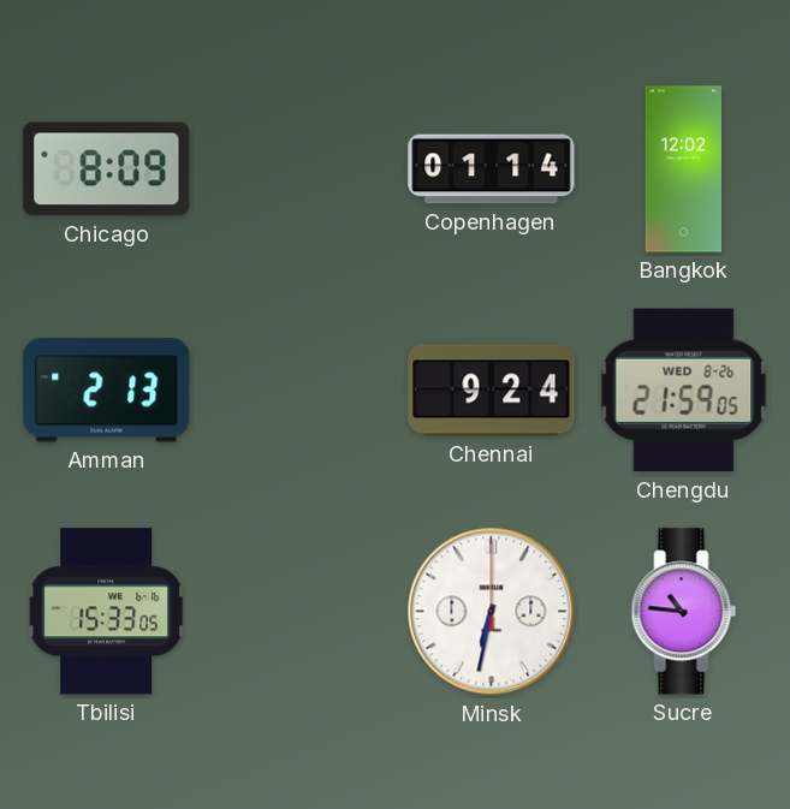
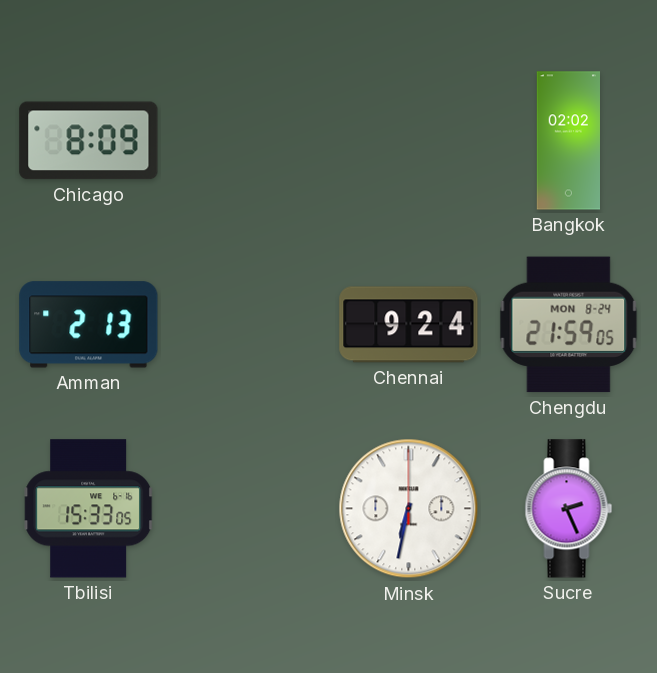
Copenhagen: 01:14 -> none
Bangkok: 12:02 -> 02:02
Chengdu date: WED 8-26 -> MON 8-24
Sucre: 10:46 -> 2:26
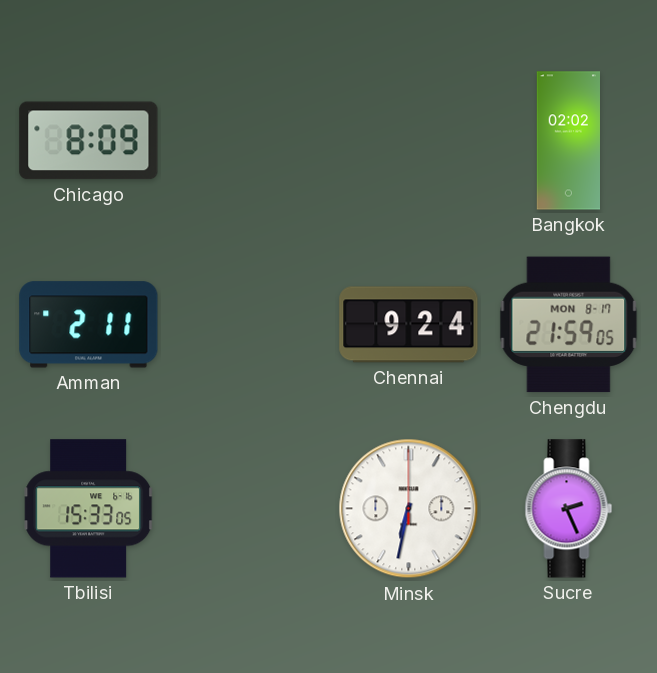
Amman: 2:13 -> 2:11
Chengdu date: MON 8-24 -> MON 8-17
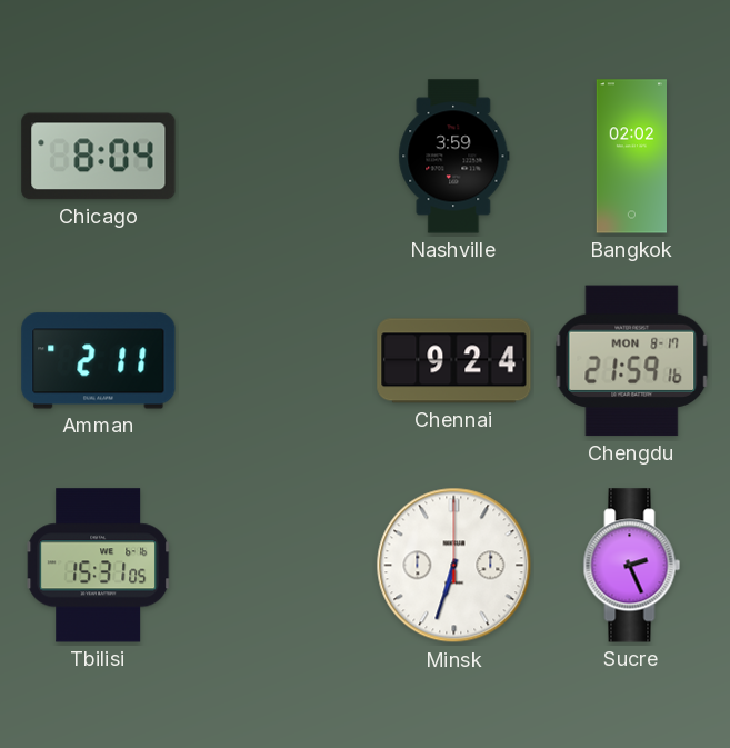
Chicago: 8:09 -> 8:04
Nashville: none -> 3:59
Chengdu: 21:59:05 -> 21:59:16
Tbilisi: 15:33 -> 15:31
Minsk: 6:32 -> 6:33
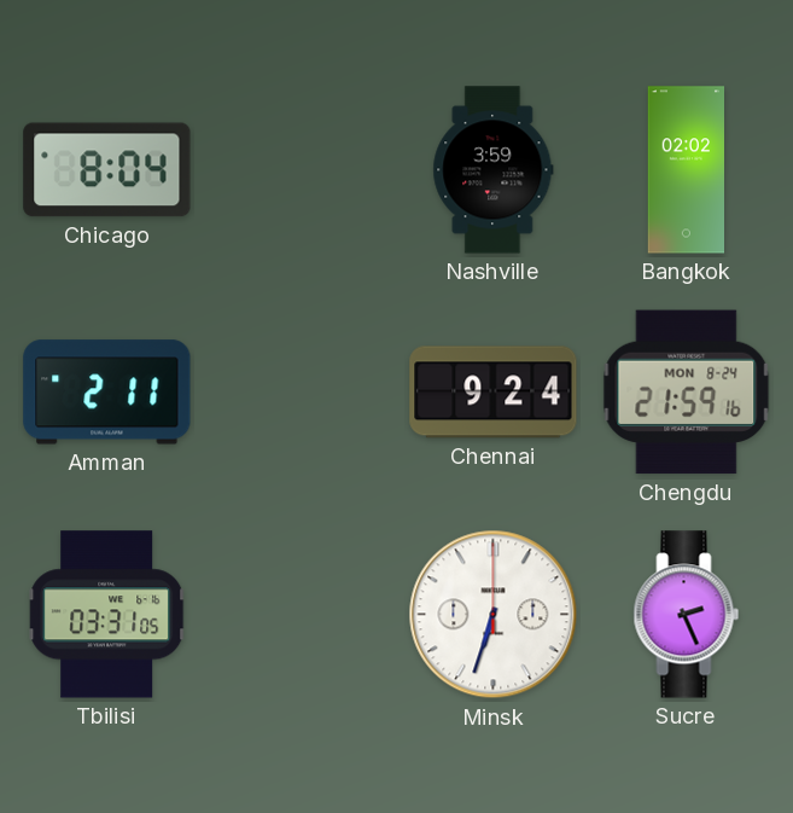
Chengdu date: MON 8-17 -> MON 8-24
Tbilisi: 15:31 -> 03:31
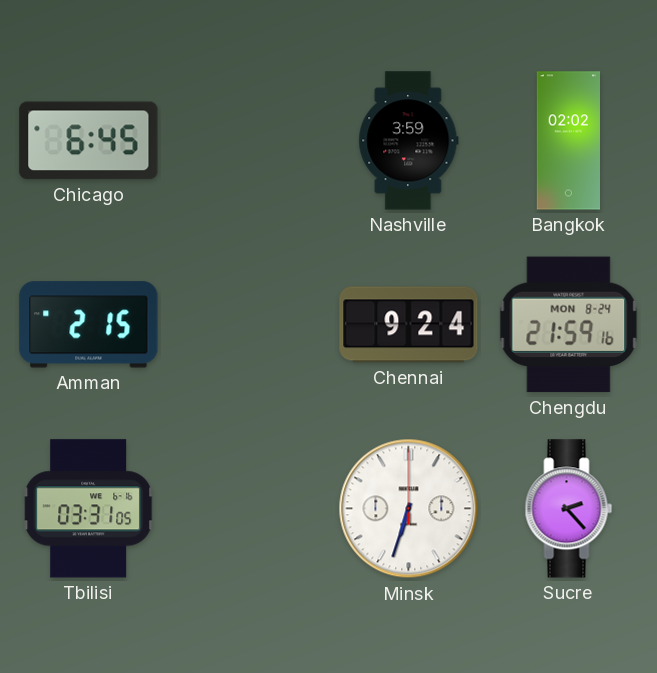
Chicago: 8:04 -> 6:45
Amman: 2:11 -> 2:15
Sucre: 2:26 -> 2:23
